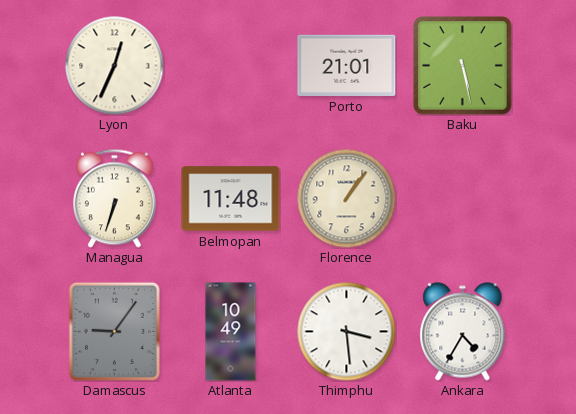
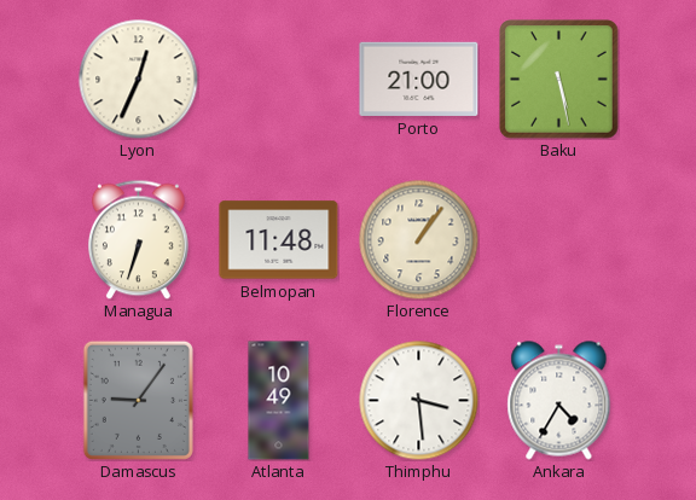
Porto: 21:01 -> 21:00
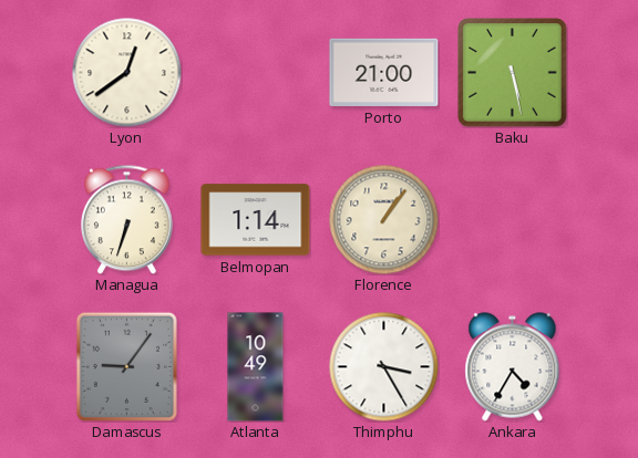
Lyon: 12:34 -> 12:39
Belmopan: 11:48 -> 1:14
Thimphu: 3:29 -> 3:25
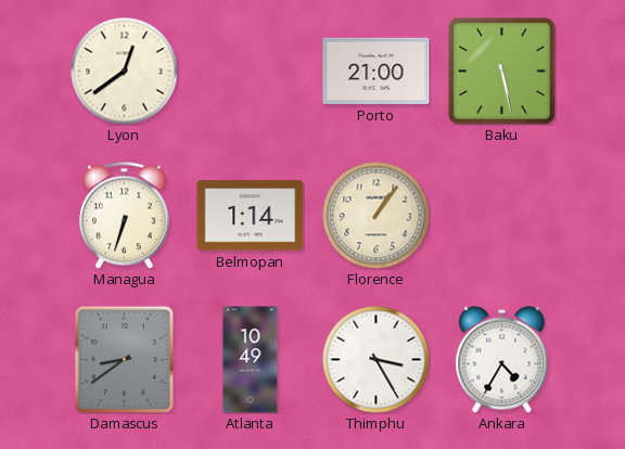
Damascus: 9:06 -> 8:39
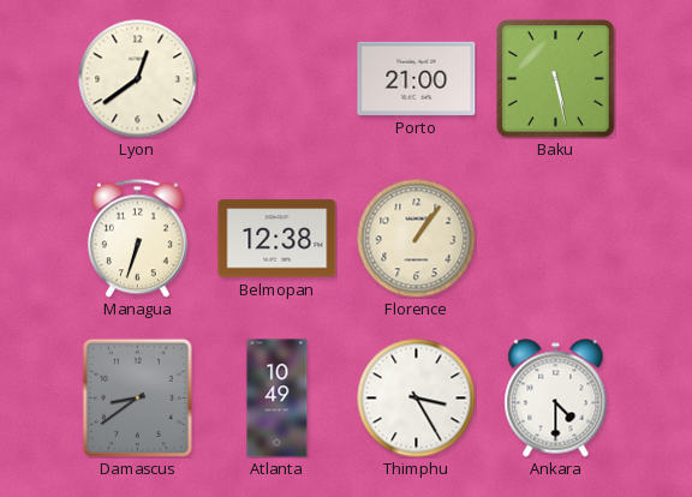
Belmopan: 1:14 -> 12:38
Ankara: 4:35 -> 4:30
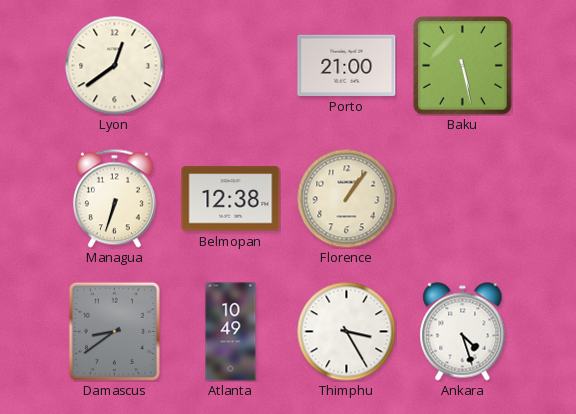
Ankara: 4:30 -> 4:27
